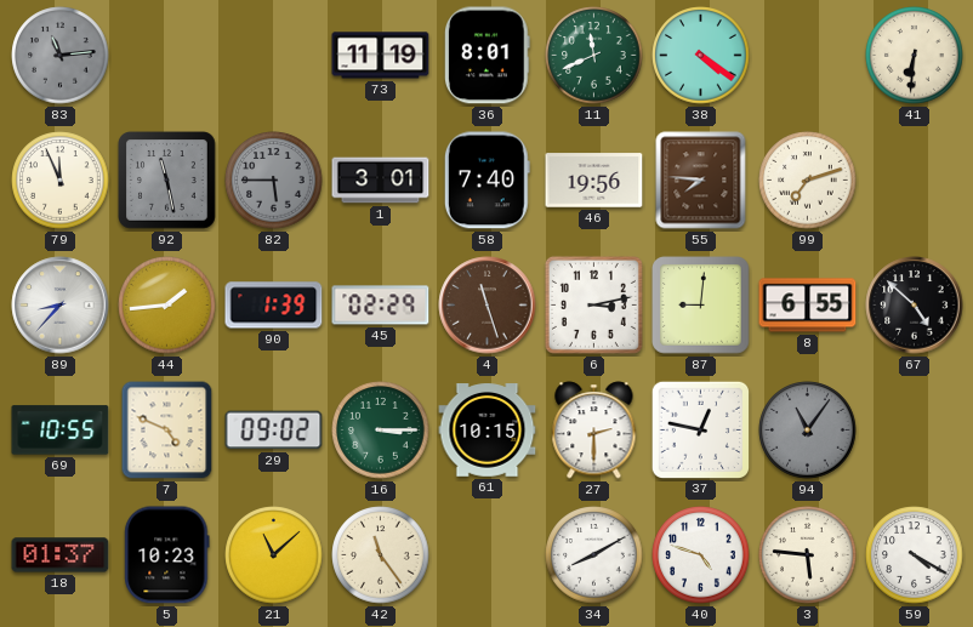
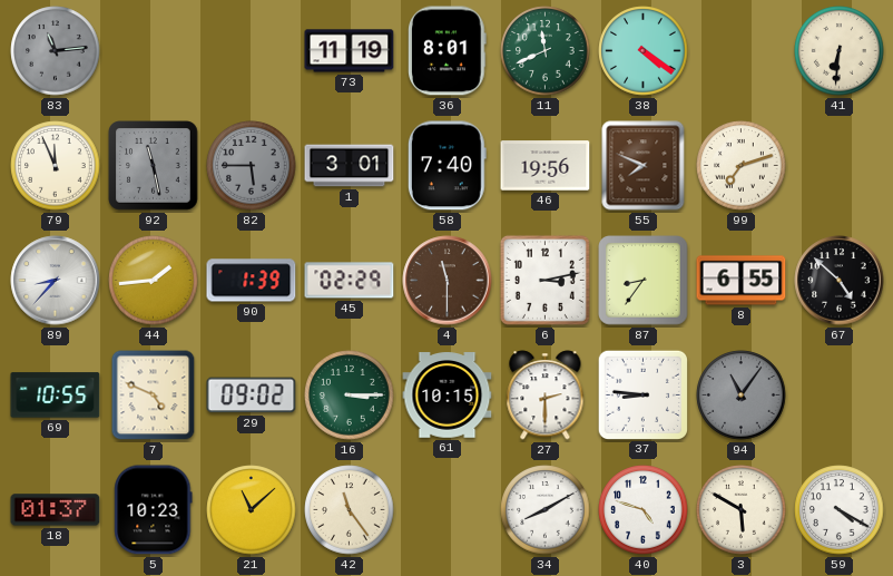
55: 7:46 -> 7:49
4: 11:27 -> 11:30
87: 9:01 -> 8:36
37: 12:47 -> 8:46
3: 5:46 -> 5:50
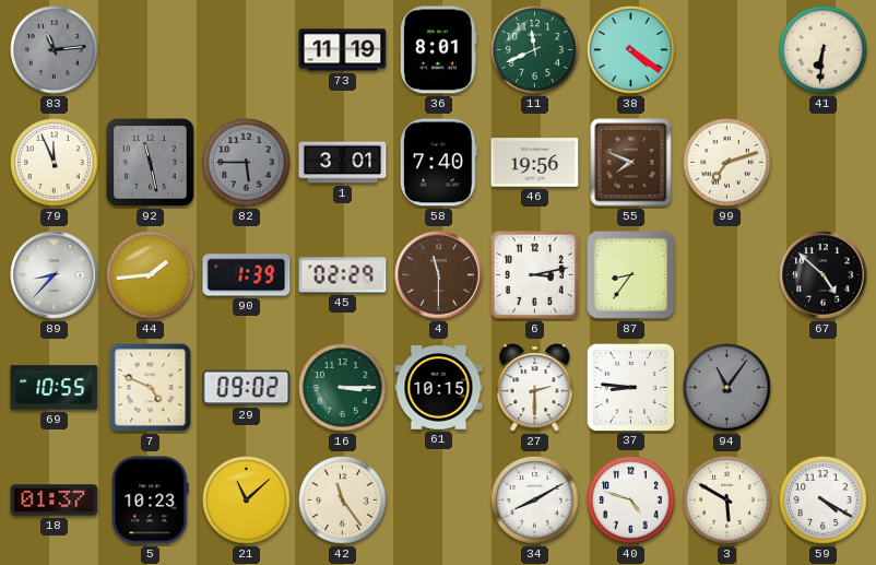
8: 6:55 -> none
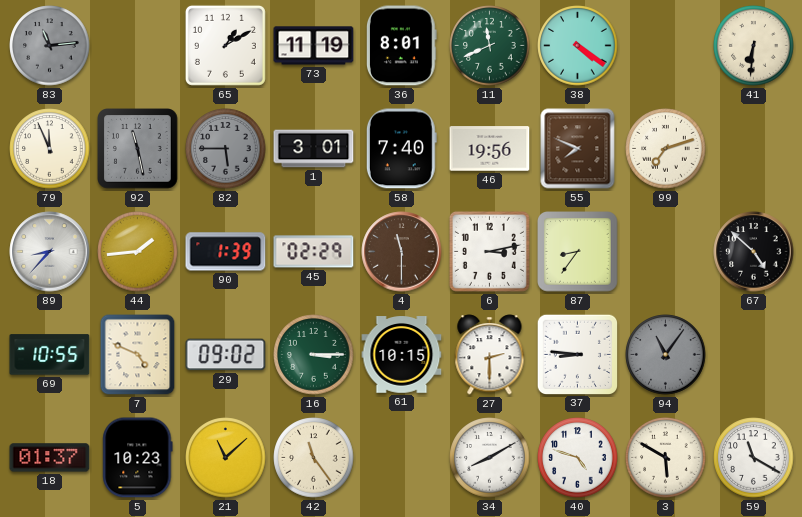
65: none -> 1:10
59: 4:20 -> 11:20
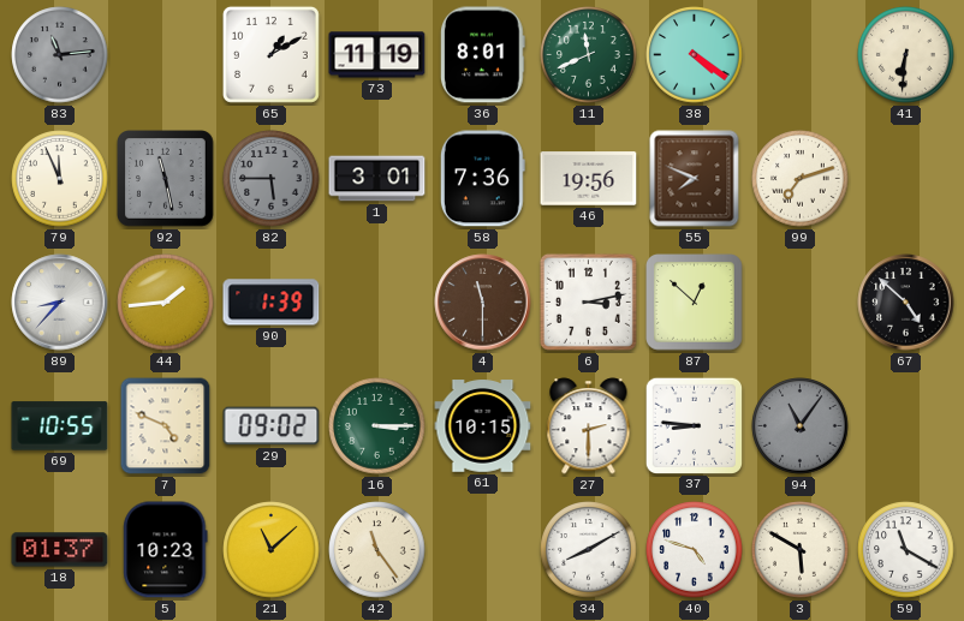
58: 7:40 -> 7:36
45: 02:29 -> none
87: 8:36 -> 12:52
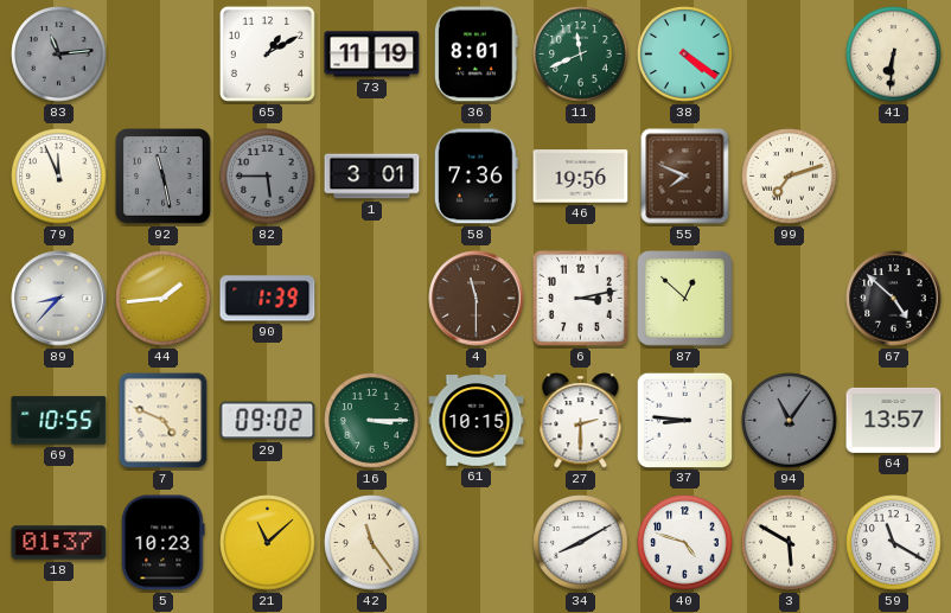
64: none -> 13:57
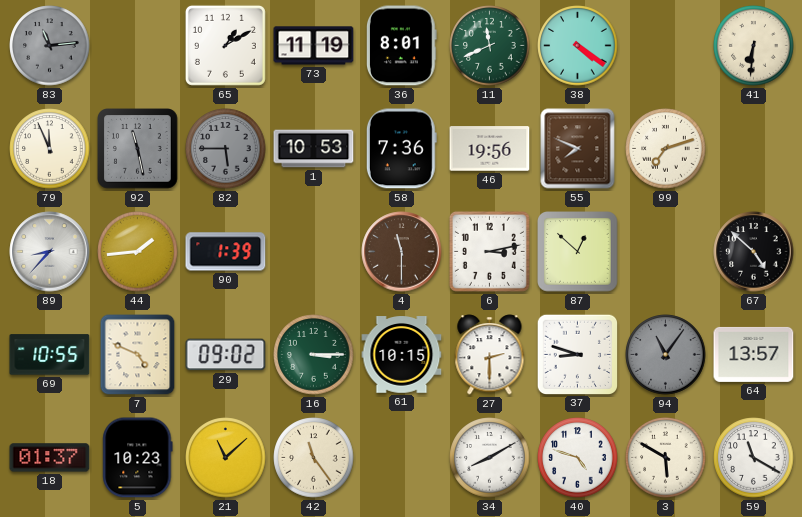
1: 3:01 -> 10:53
37: 8:46 -> 8:48
